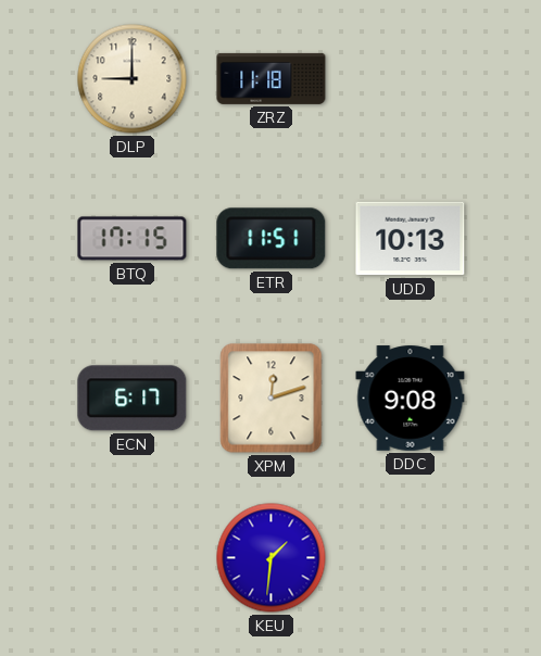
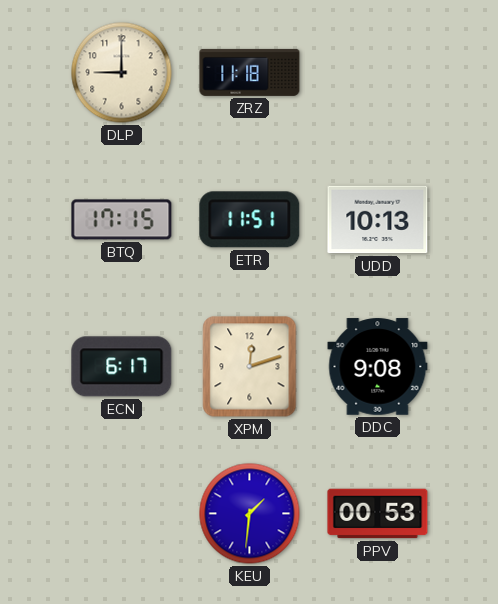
PPV: none -> 00:53
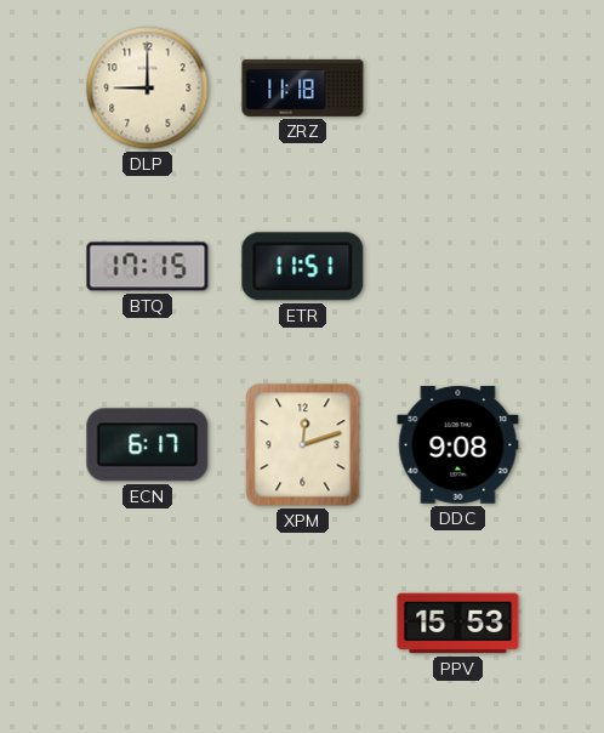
UDD: 10:13 -> none
KEU: 1:31 -> none
PPV: 00:53 -> 15:53
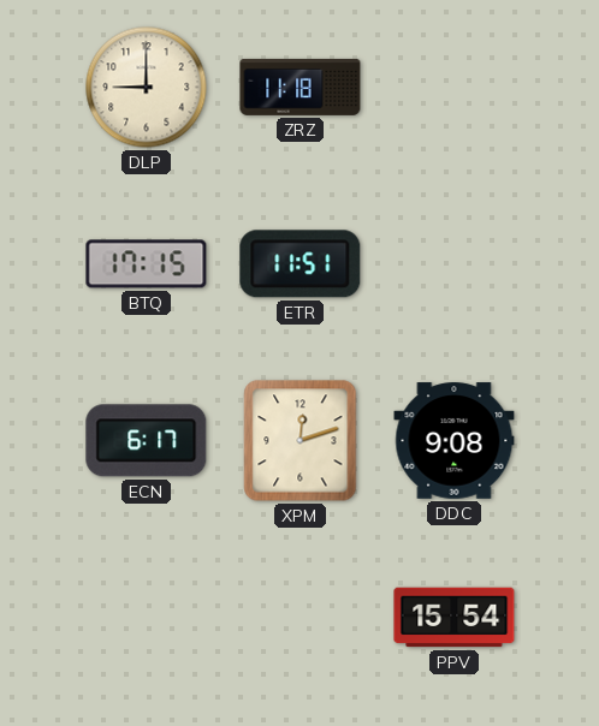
PPV: 15:53 -> 15:54
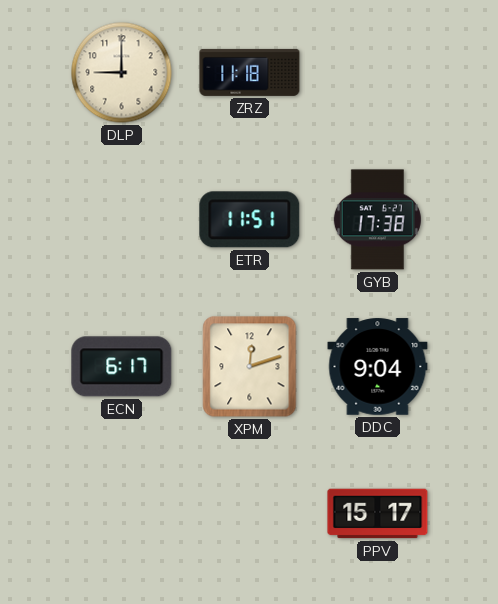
BTQ: 17:15 -> none
GYB: none -> 17:38
DDC: 9:08 -> 9:04
PPV: 15:54 -> 15:17
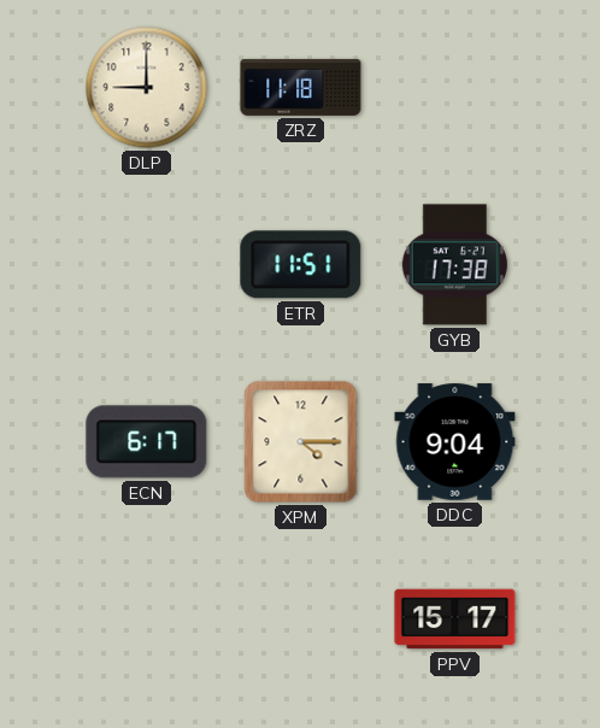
XPM: 12:12 -> 4:15
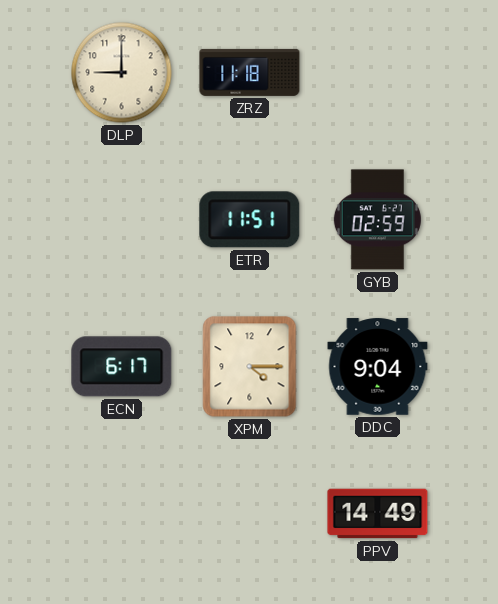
GYB: 17:38 -> 02:59
PPV: 15:17 -> 14:49
